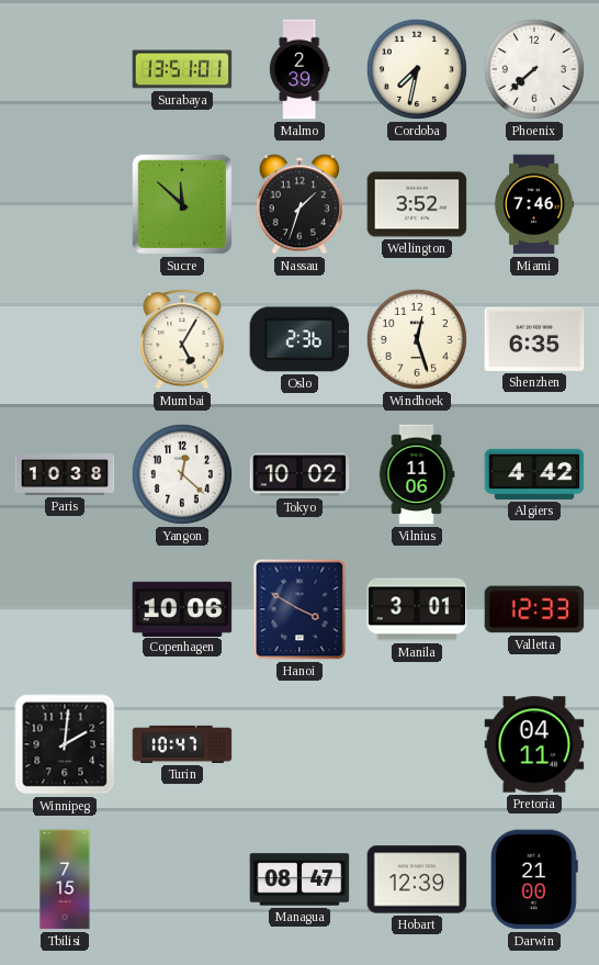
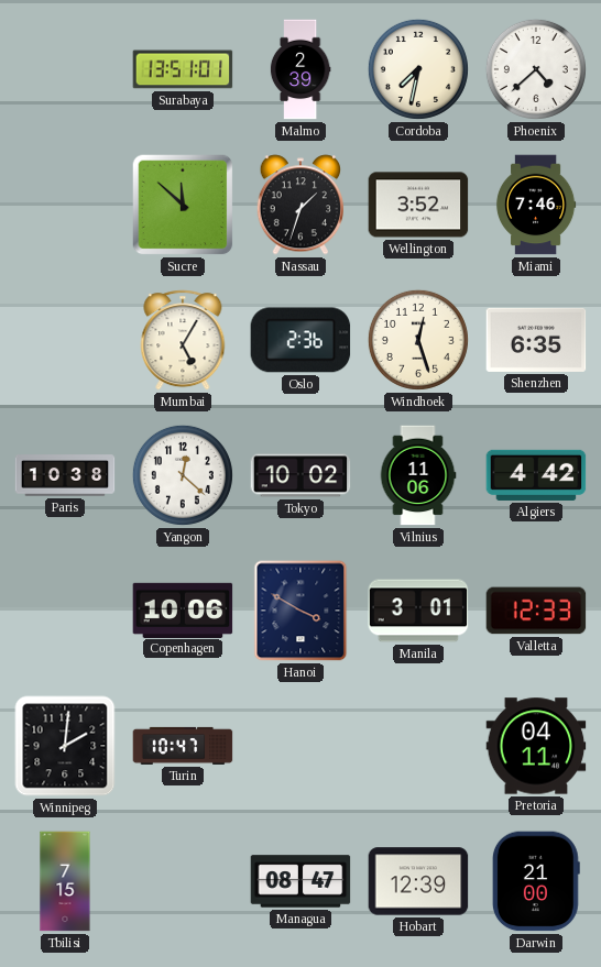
Phoenix: 7:38 -> 4:38
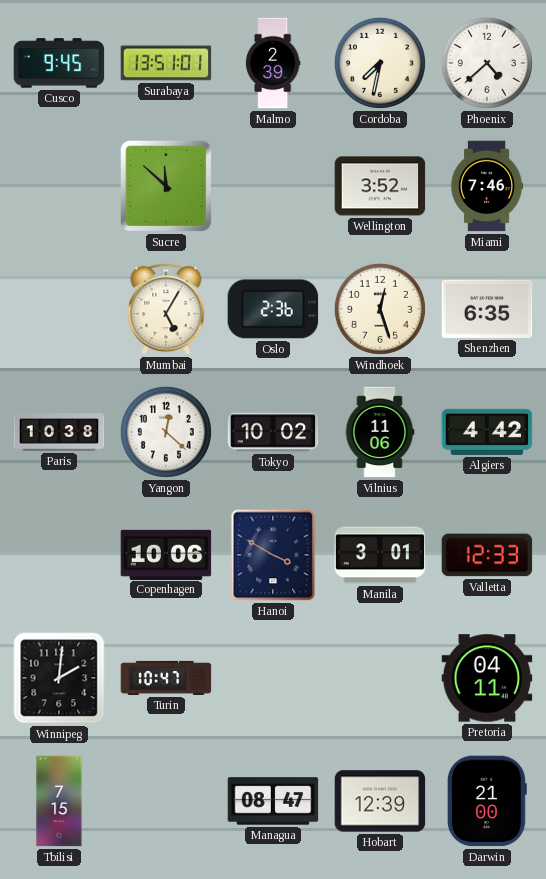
Cusco: none -> 9:45
Nassau: 1:33 -> none
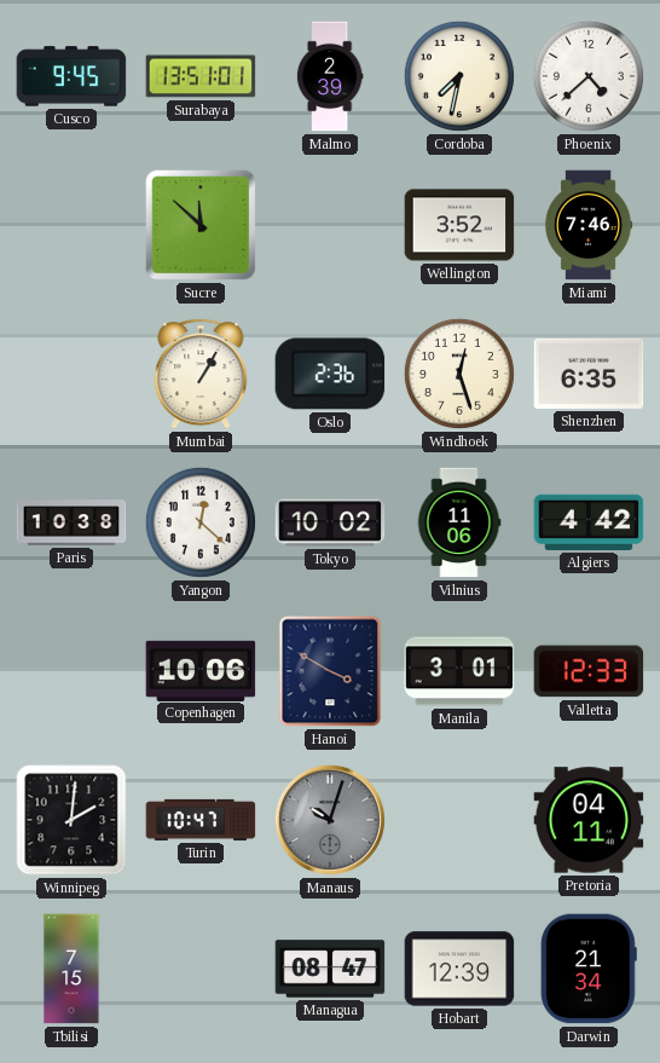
Mumbai: 5:05 -> 1:05
Manaus: none -> 10:03
Darwin: 21:00 -> 21:34
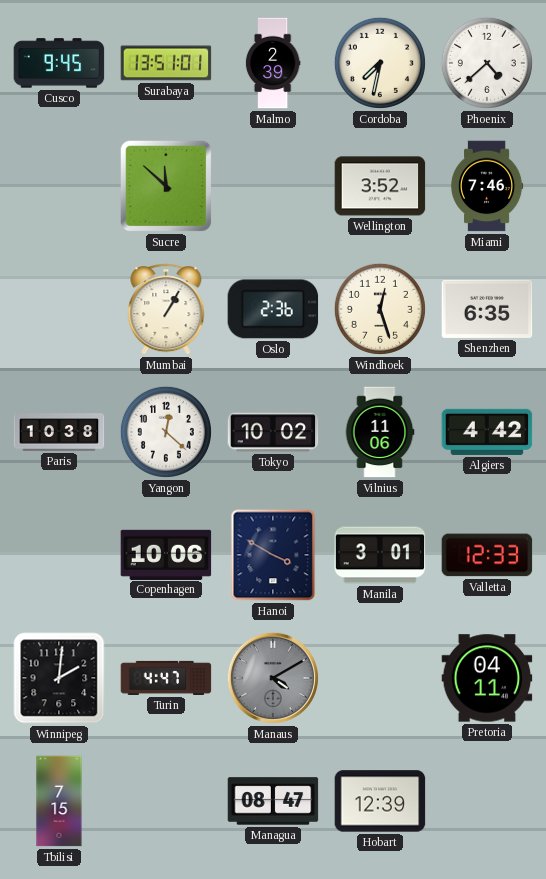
Turin: 10:47 -> 4:47
Manaus: 10:03 -> 4:10
Darwin: 21:34 -> none
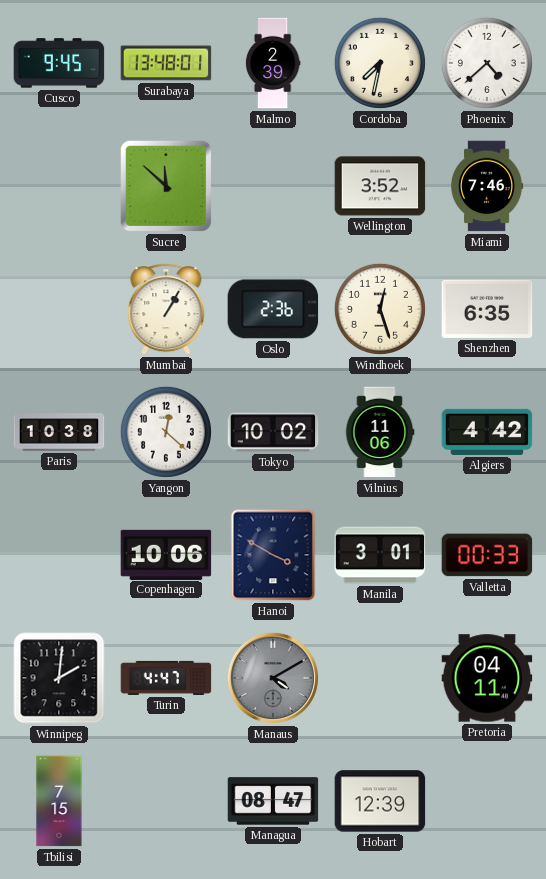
Surabaya: 13:51 -> 13:48
Valletta: 12:33 -> 00:33
